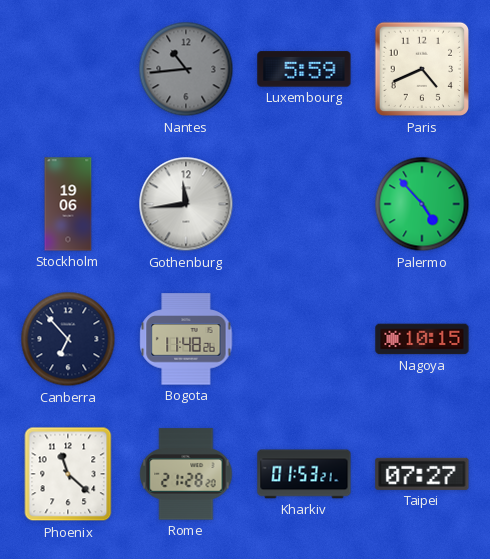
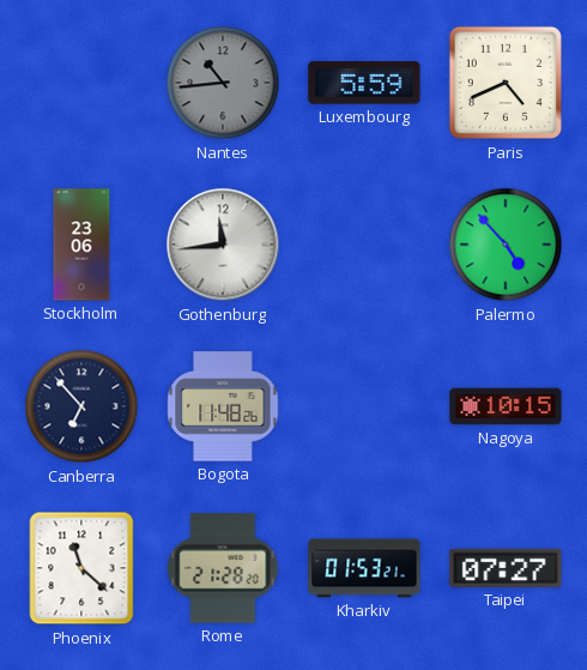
Stockholm: 19:06 -> 23:06
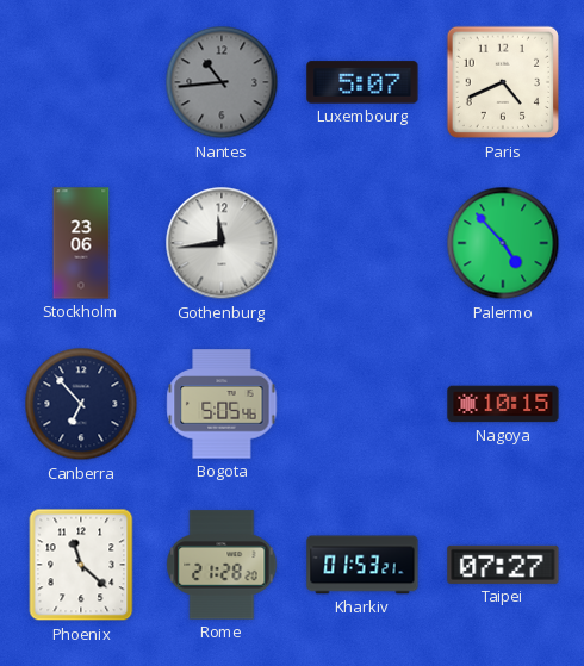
Luxembourg: 5:59 -> 5:07
Bogota: 11:48 -> 5:05
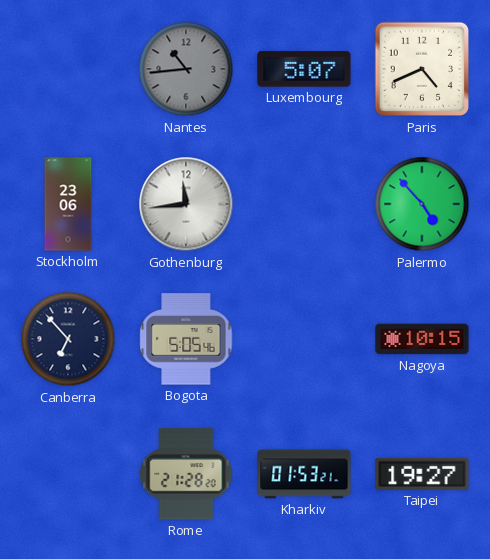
Phoenix: 11:22 -> none
Taipei: 07:27 -> 19:27
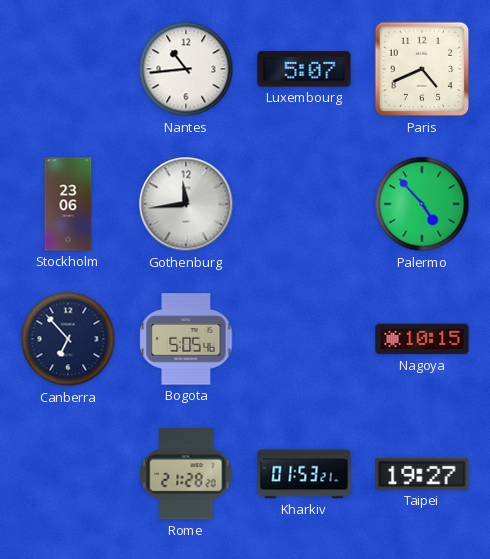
Nantes dial: grey -> white
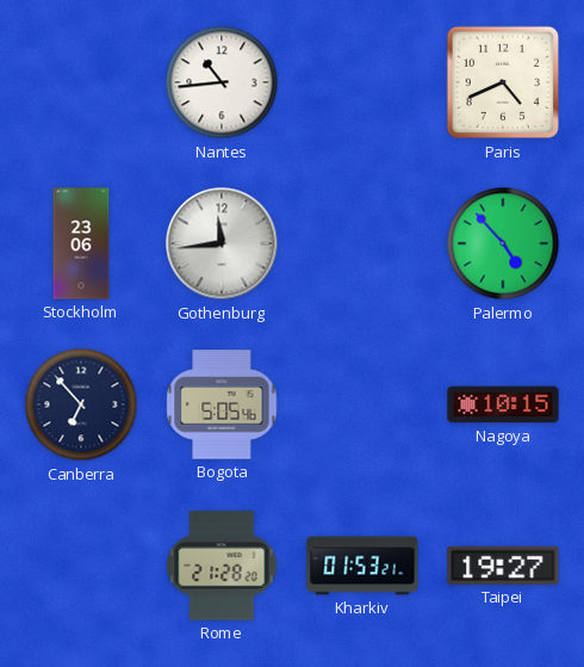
Luxembourg: 5:07 -> none
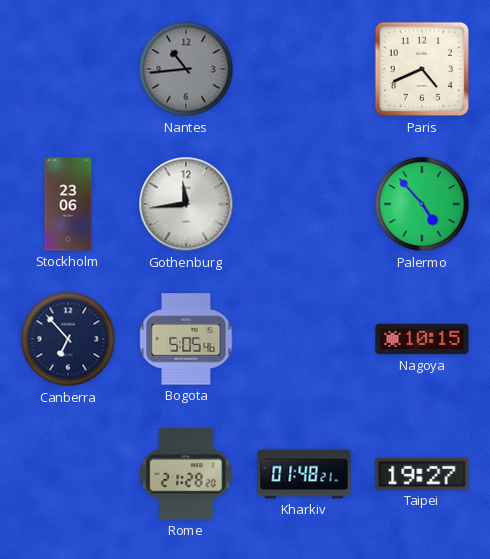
Nantes dial: white -> grey
Kharkiv: 01:53 -> 01:48
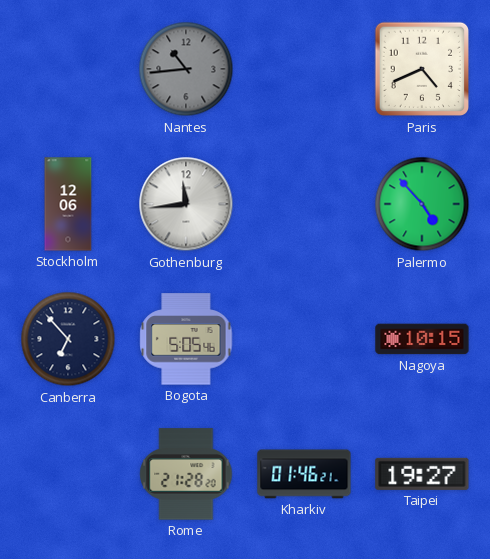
Stockholm: 23:06 -> 12:06
Kharkiv: 01:48 -> 01:46
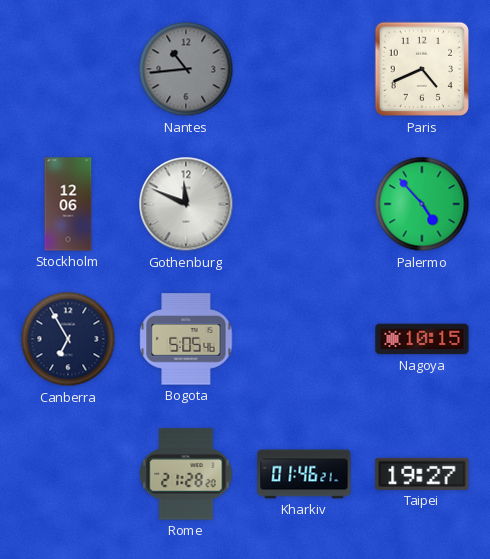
Gothenburg: 11:44 -> 11:49
Canberra: 6:53 -> 6:55
